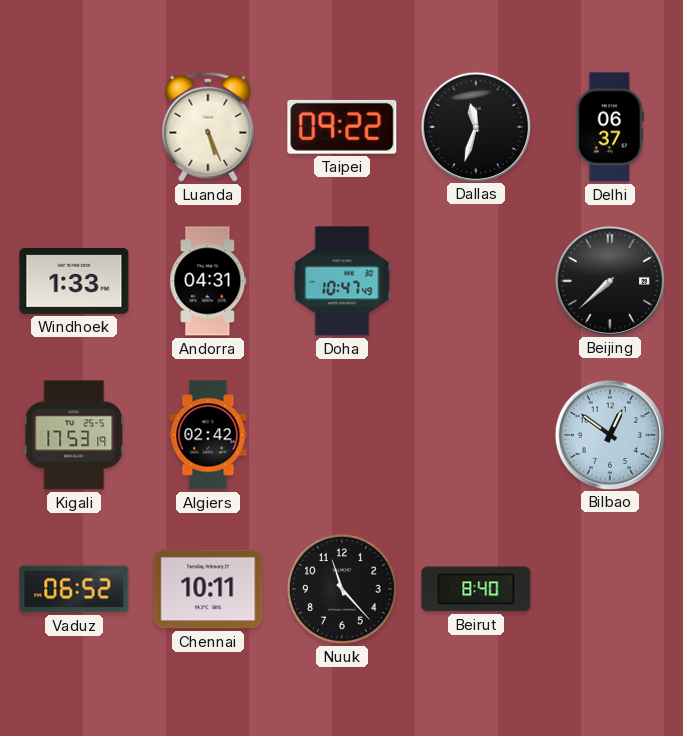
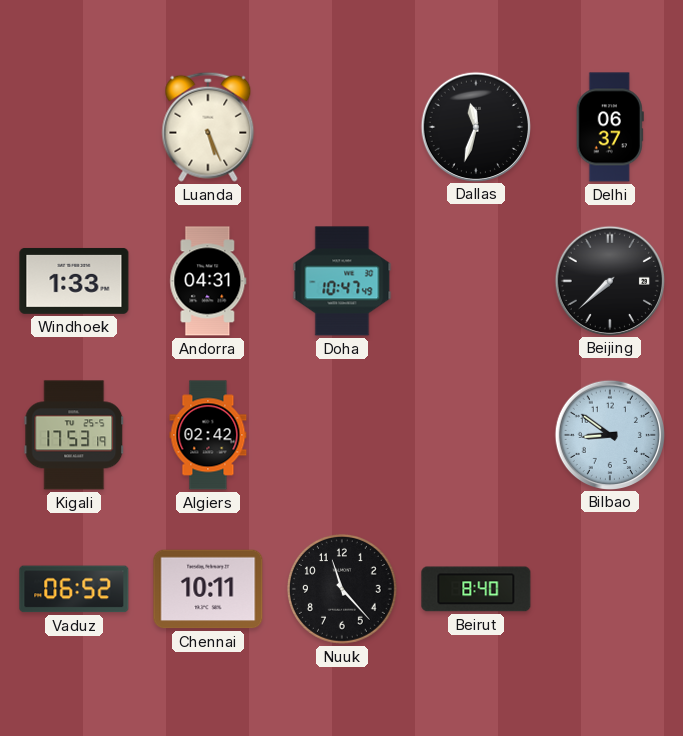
Taipei: 09:22 -> none
Bilbao: 12:51 -> 8:51
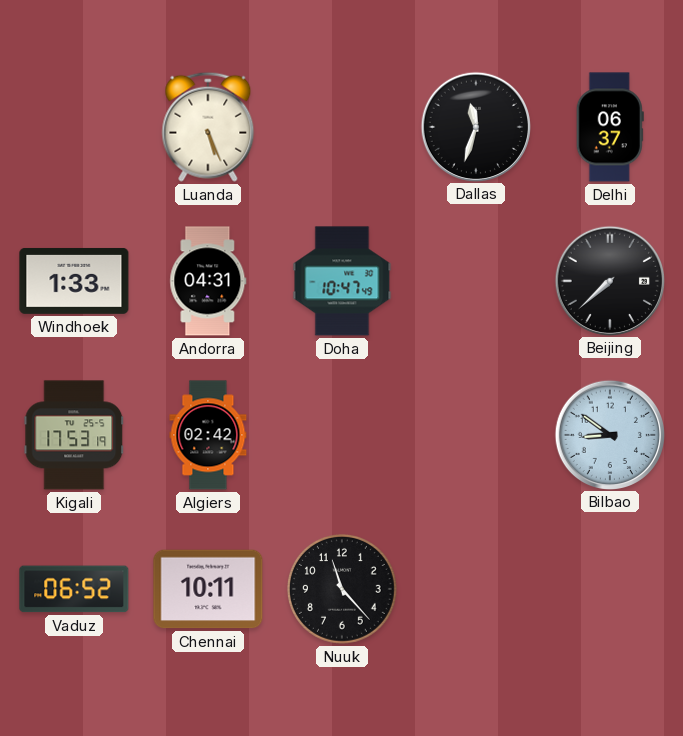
Beirut: 8:40 -> none
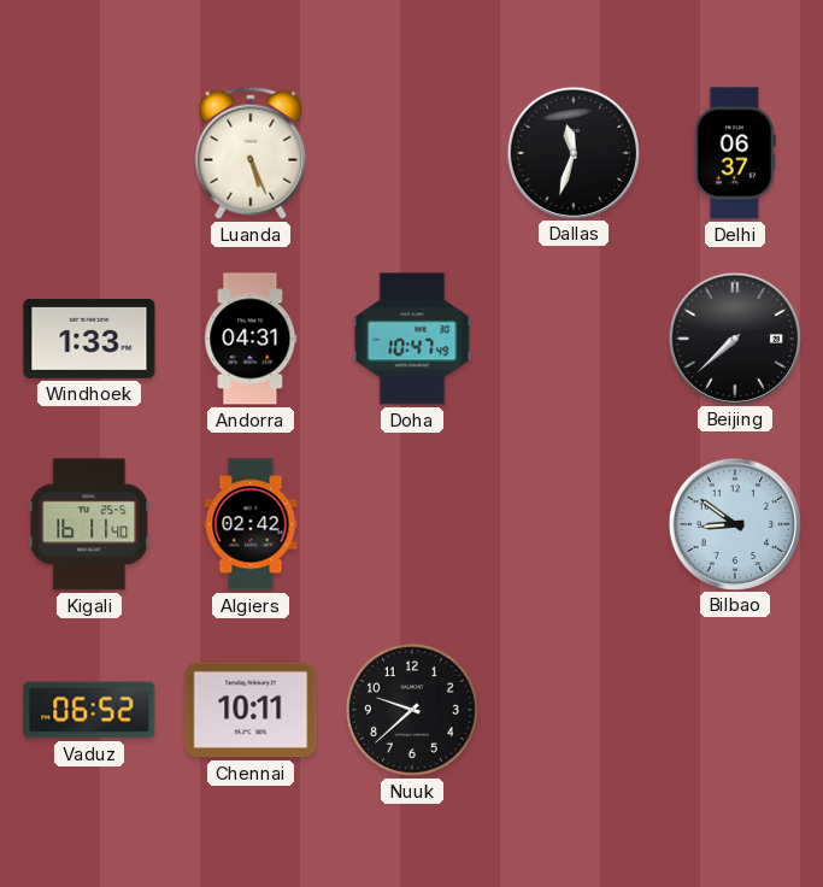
Kigali: 17:53 -> 16:11
Nuuk: 11:23 -> 9:38
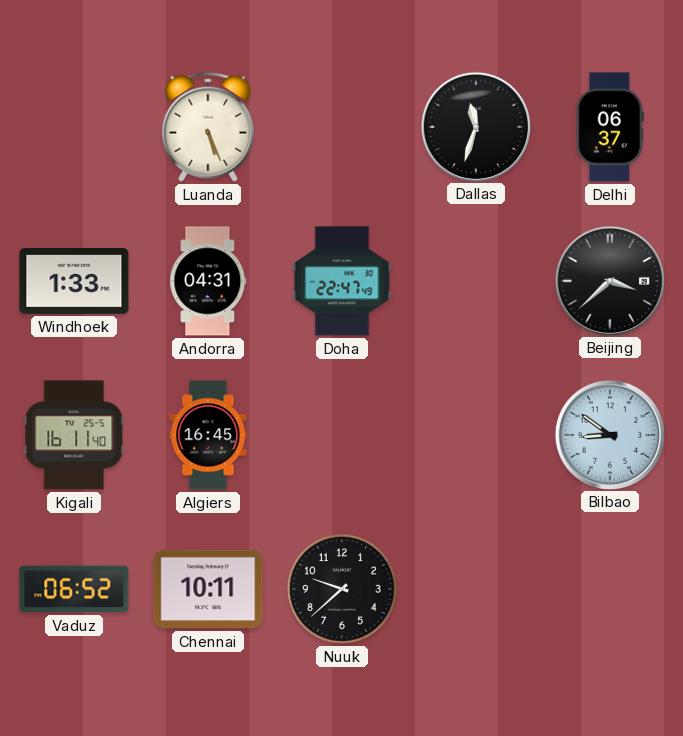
Doha: 10:47 -> 22:47
Beijing: 7:38 -> 3:38
Algiers: 02:42 -> 16:45
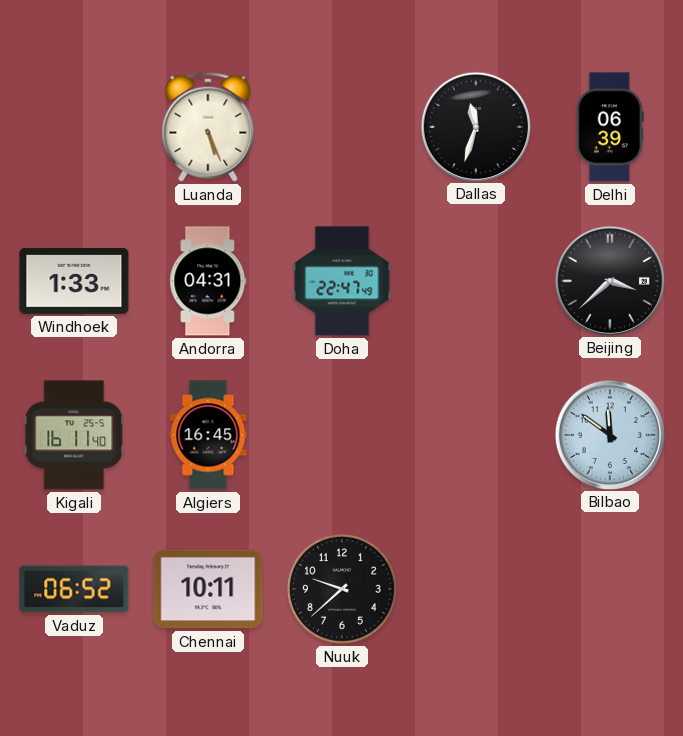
Delhi: 06:37 -> 06:39
Bilbao: 8:51 -> 11:51
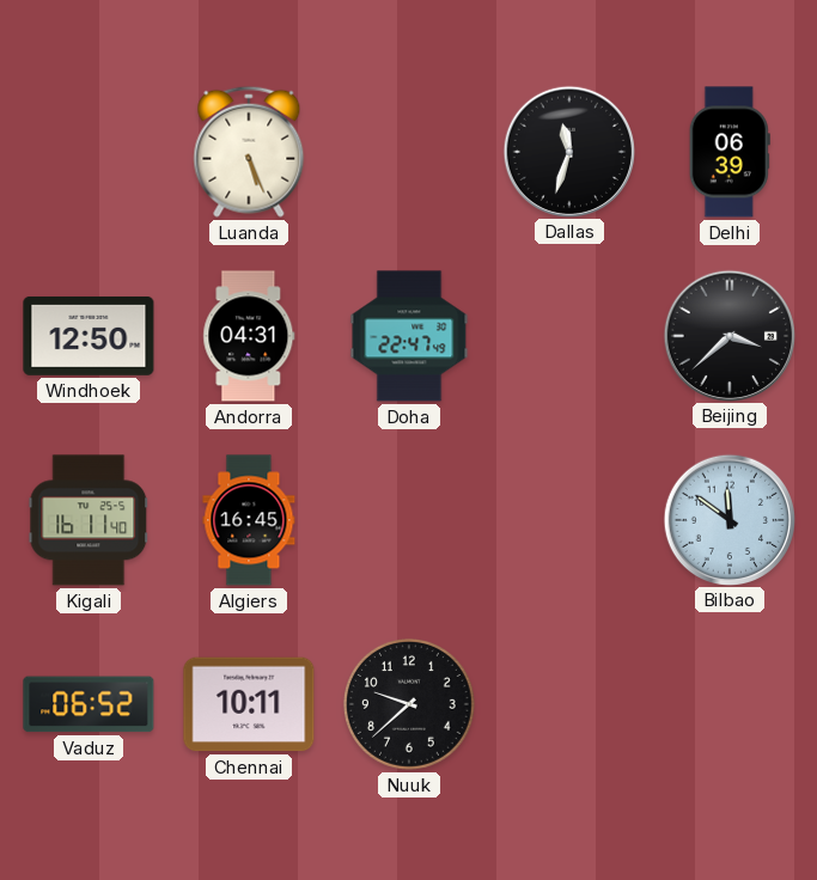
Windhoek: 1:33 -> 12:50
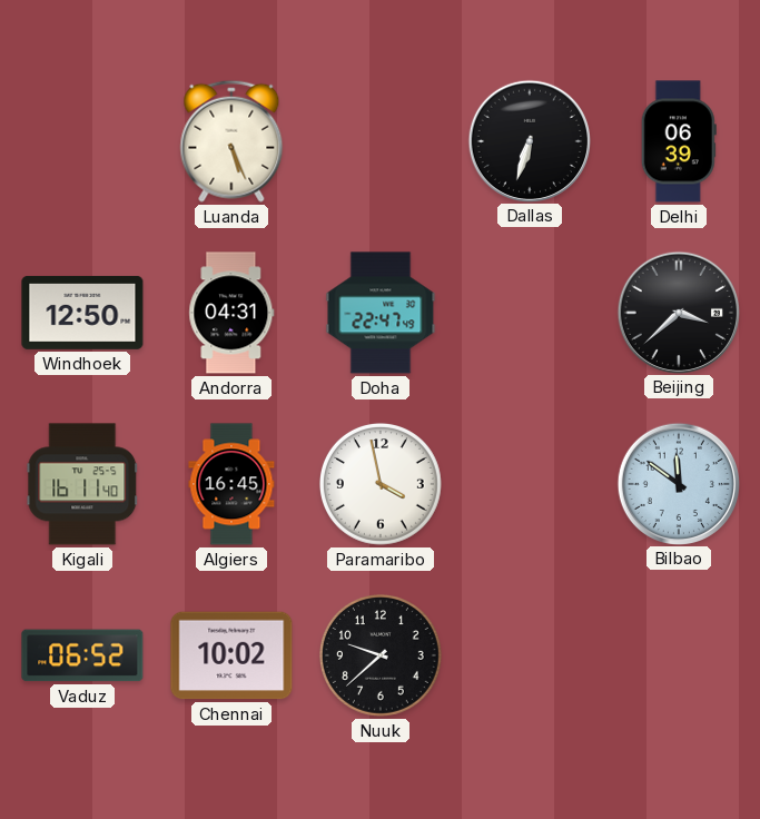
Dallas: 11:33 -> 6:33
Paramaribo: none -> 3:58
Chennai: 10:11 -> 10:02
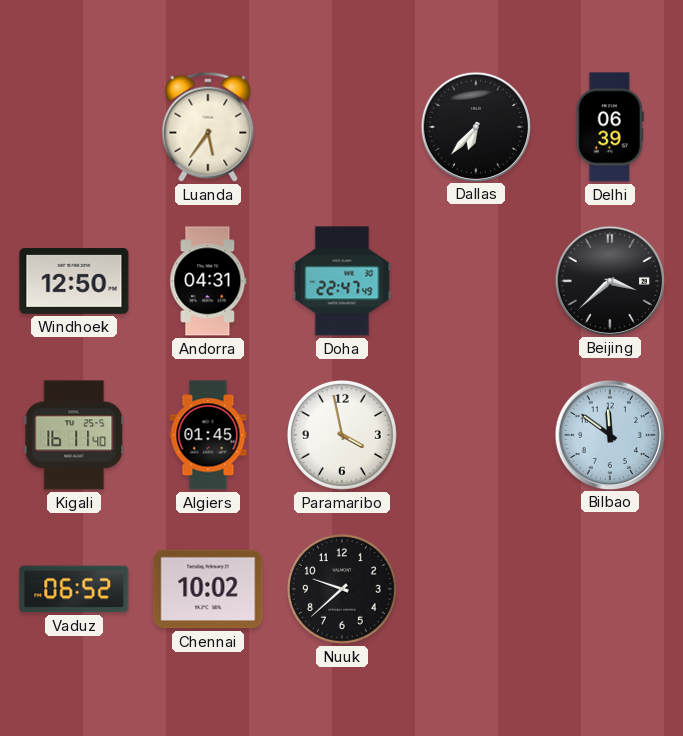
Luanda: 5:26 -> 5:36
Dallas: 6:33 -> 6:37
Algiers: 16:45 -> 01:45
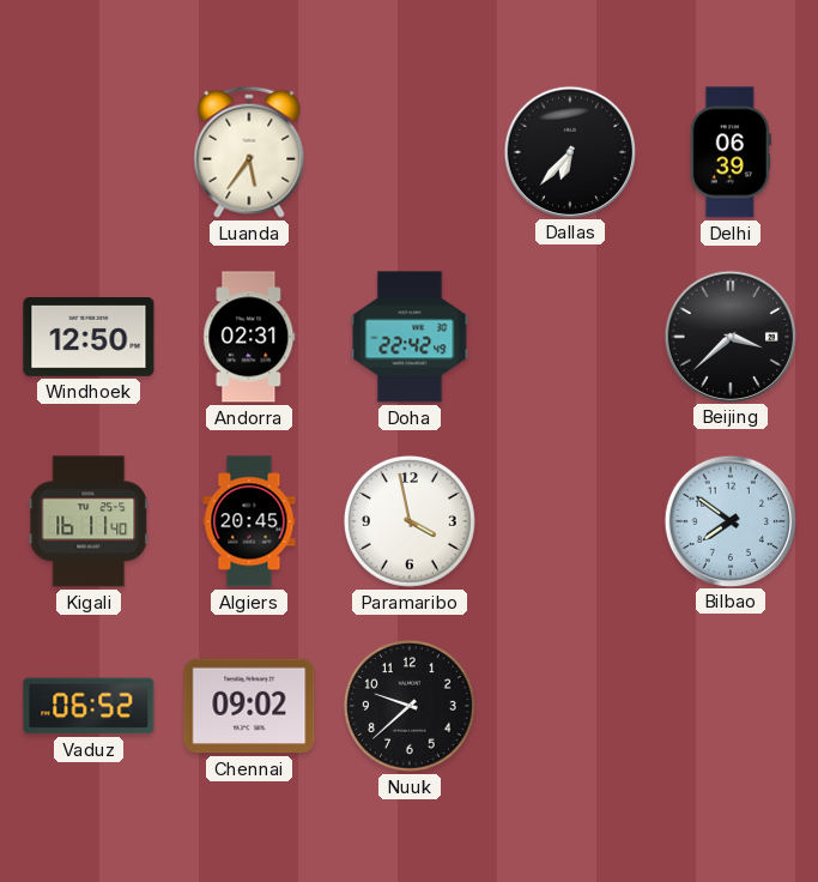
Andorra: 04:31 -> 02:31
Doha: 22:47 -> 22:42
Algiers: 01:45 -> 20:45
Bilbao: 11:51 -> 7:51
Chennai: 10:02 -> 09:02
